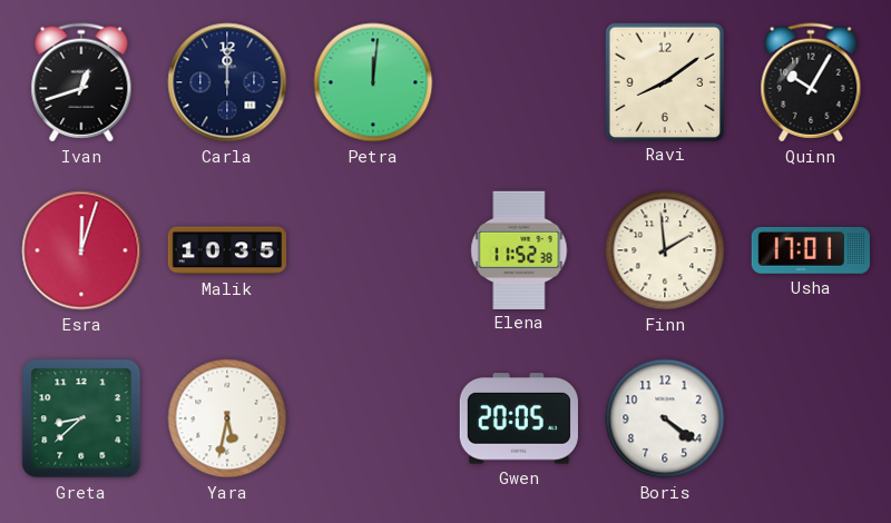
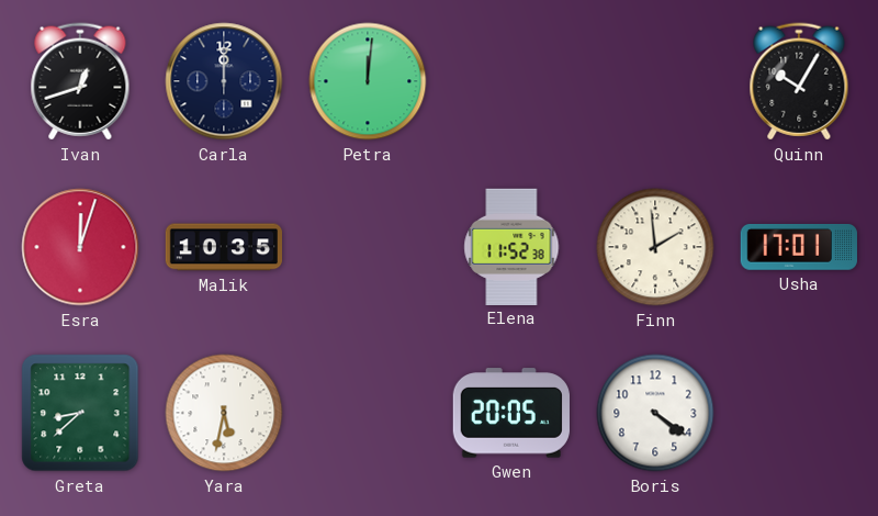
Ravi: 8:09 -> none
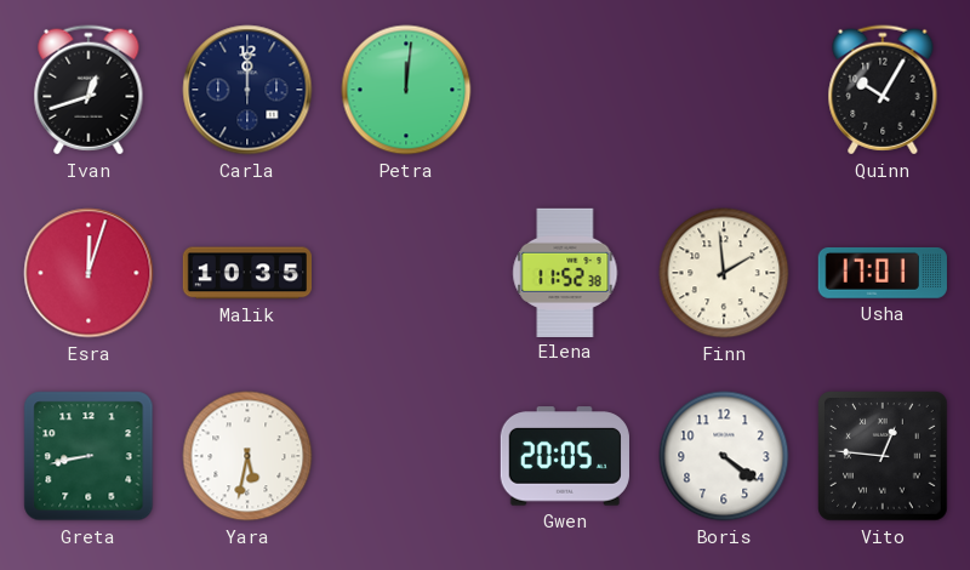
Greta: 8:38 -> 8:43
Vito: none -> 12:46
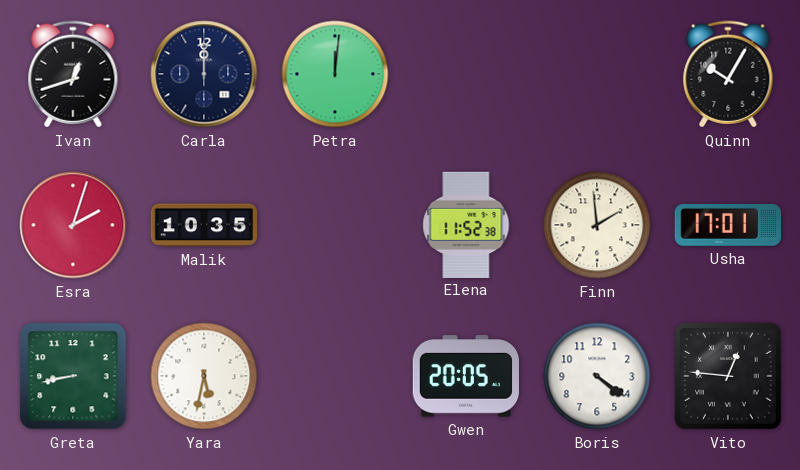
Esra: 12:03 -> 2:03
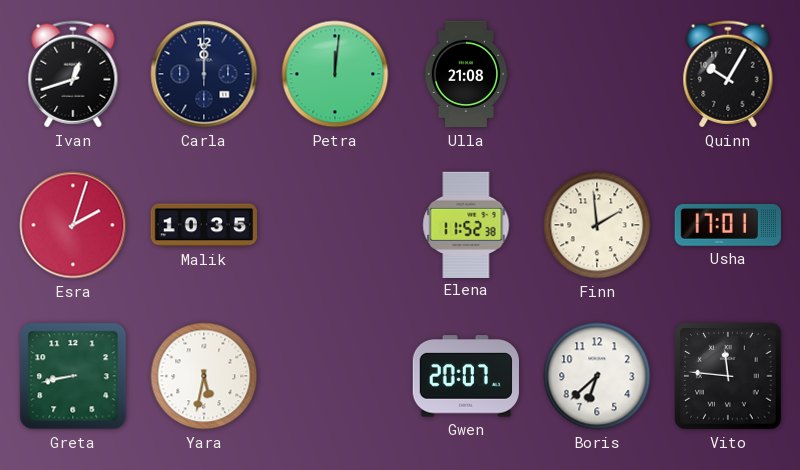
Ulla: none -> 21:08
Gwen: 20:05 -> 20:07
Boris: 4:21 -> 6:38
Vito: 12:46 -> 11:46
